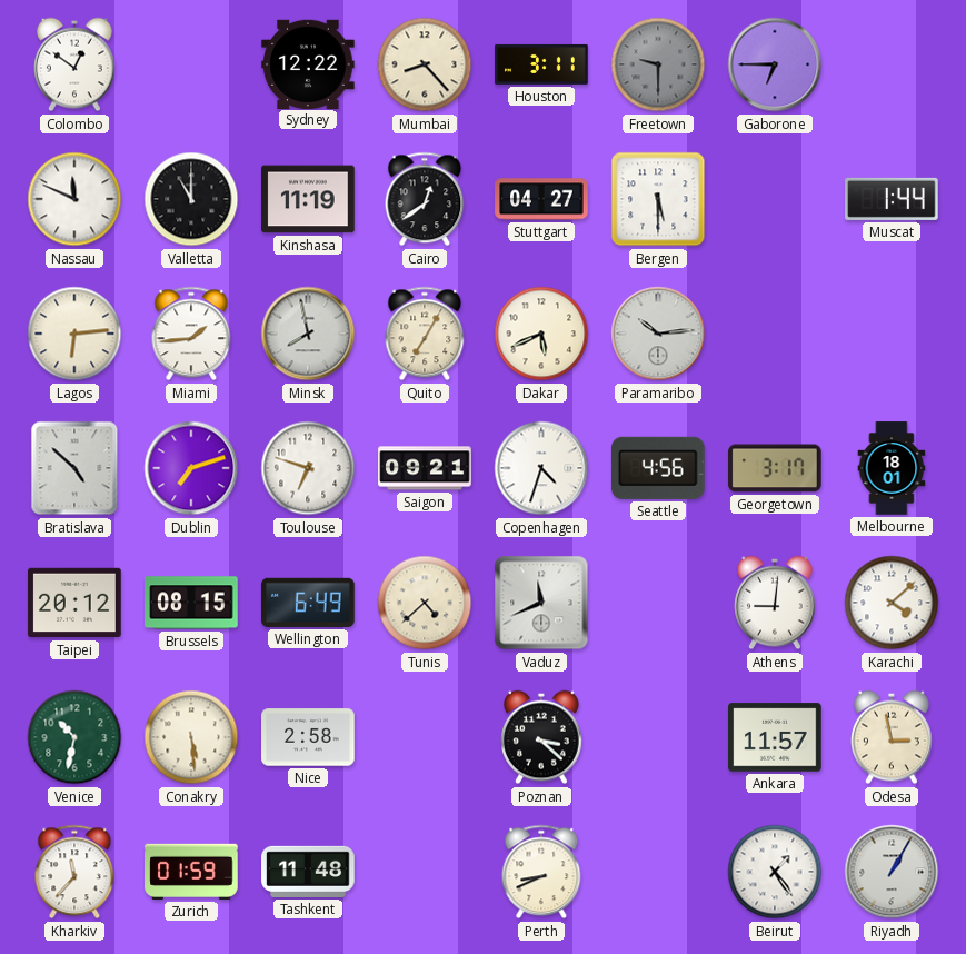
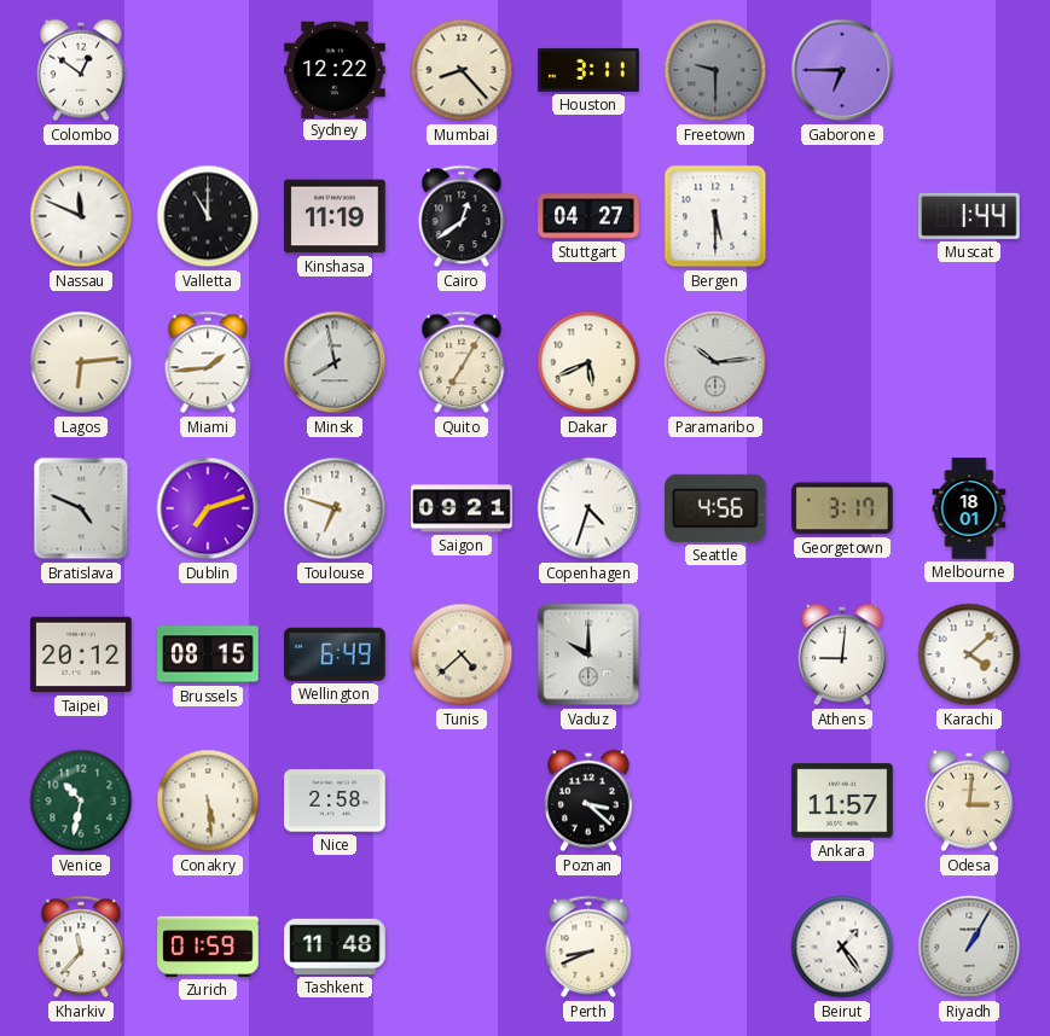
Bratislava: 4:52 -> 4:49
Vaduz: 11:41 -> 10:00
Odesa: 2:58 -> 3:01
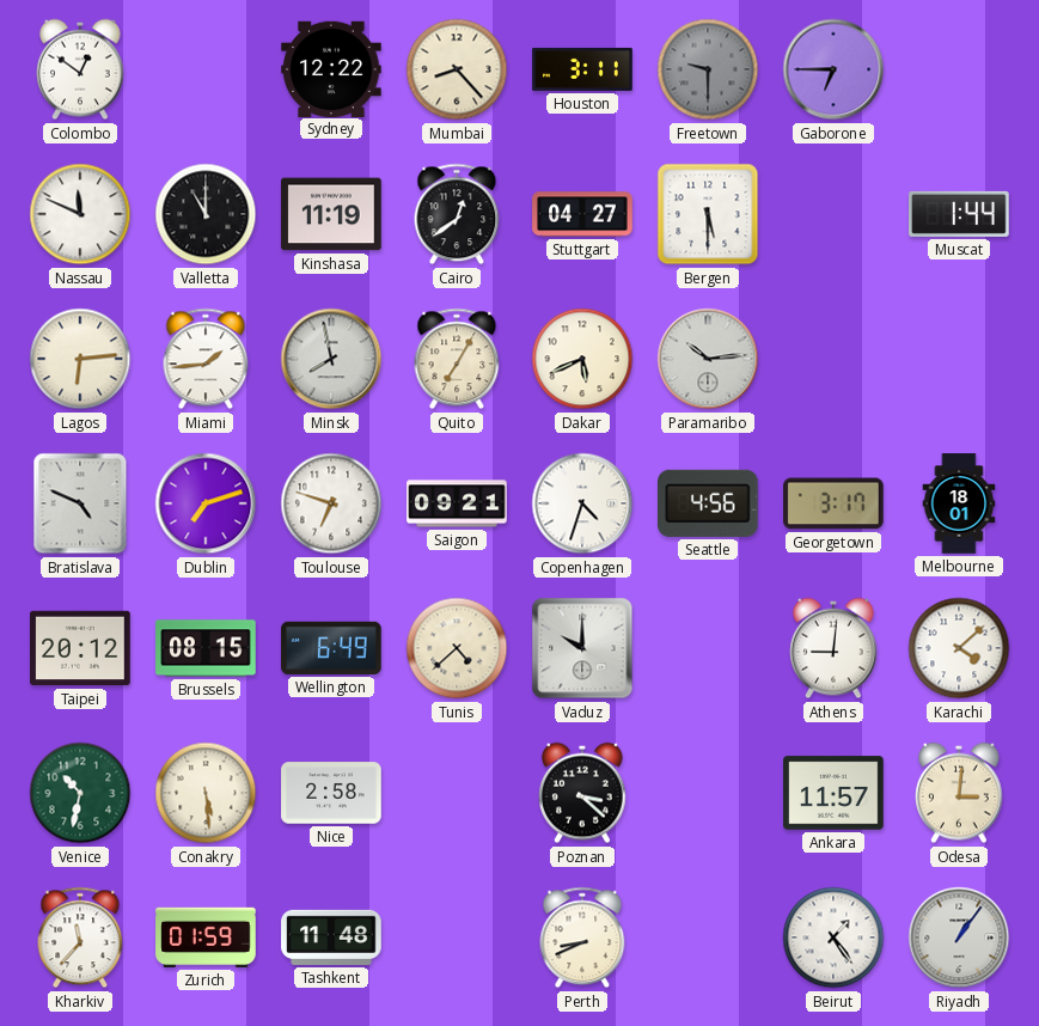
Riyadh: 1:05 -> 1:06
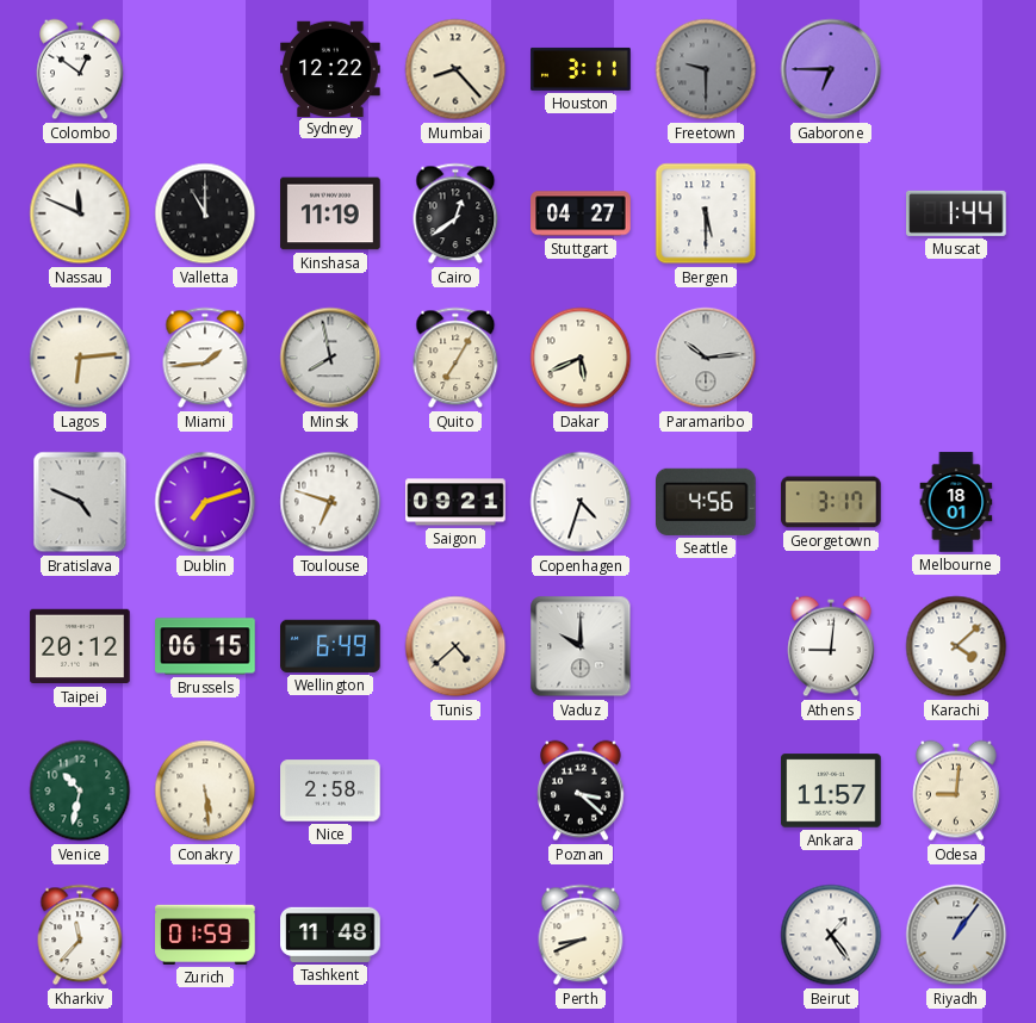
Brussels: 08:15 -> 06:15
Odesa: 3:01 -> 9:01
